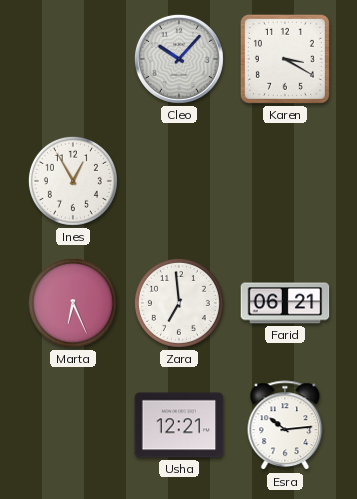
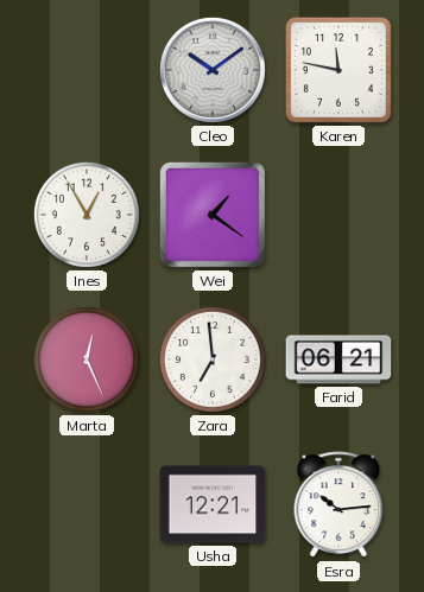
Cleo: 10:07 -> 10:09
Karen: 3:20 -> 11:47
Wei: none -> 1:21
Marta: 6:26 -> 12:26
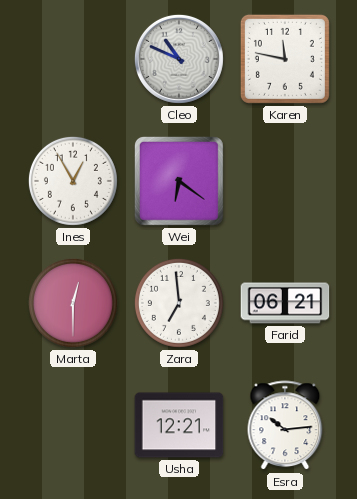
Cleo: 10:09 -> 10:49
Wei: 1:21 -> 6:21
Marta: 12:26 -> 12:30
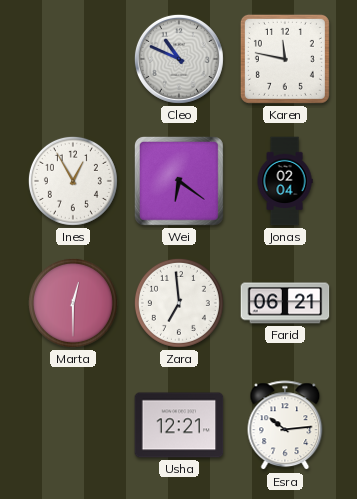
Jonas: none -> 02:04
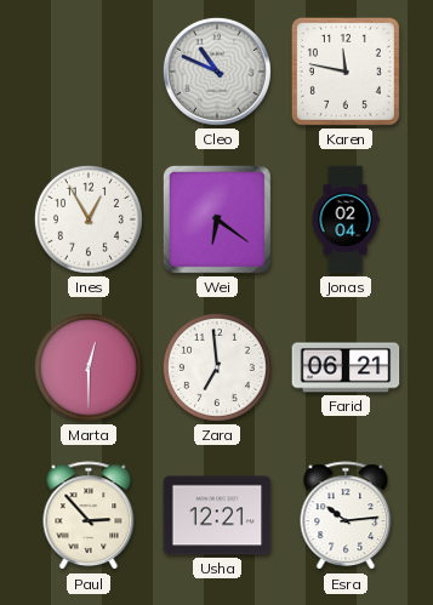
Paul: none -> 2:53
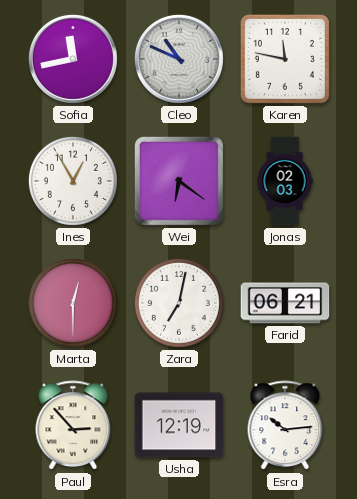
Sofia: none -> 11:43
Jonas: 02:04 -> 02:03
Zara: 6:59 -> 7:02
Usha: 12:21 -> 12:19
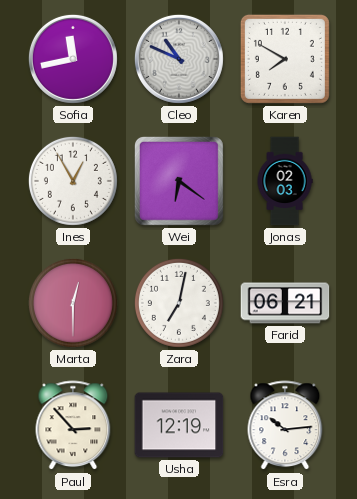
Karen: 11:47 -> 7:50
